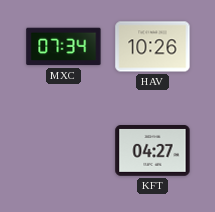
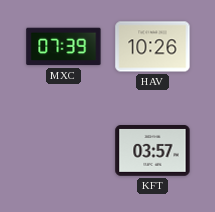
MXC: 07:34 -> 07:39
KFT: 04:27 -> 03:57
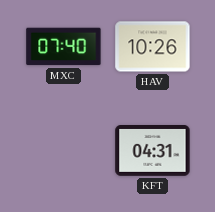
MXC: 07:39 -> 07:40
KFT: 03:57 -> 04:31
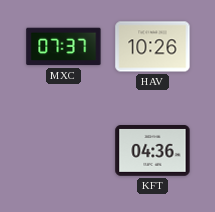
MXC: 07:40 -> 07:37
KFT: 04:31 -> 04:36
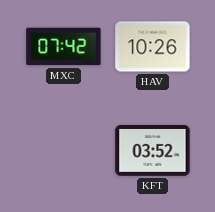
MXC: 07:37 -> 07:42
KFT: 04:36 -> 03:52
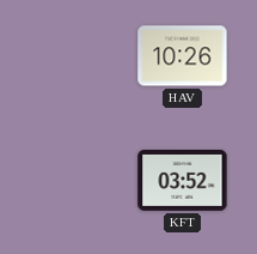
MXC: 07:42 -> none
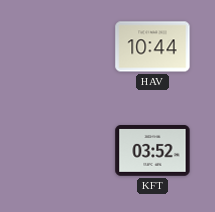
HAV: 10:26 -> 10:44
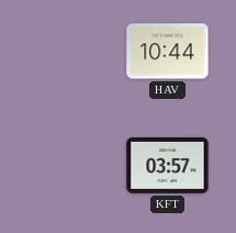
KFT: 03:52 -> 03:57
